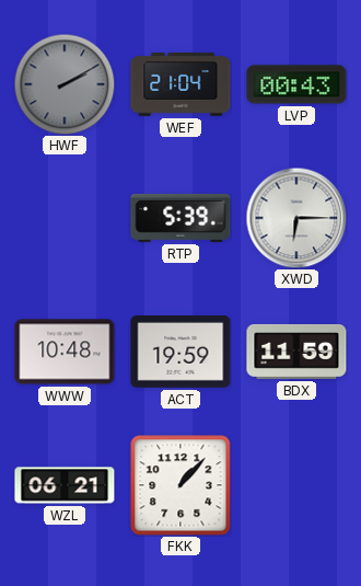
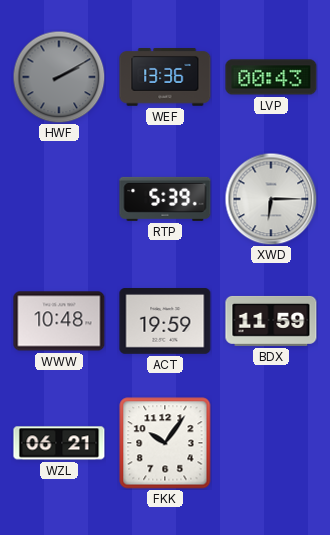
WEF: 21:04 -> 13:36
FKK: 1:07 -> 10:06
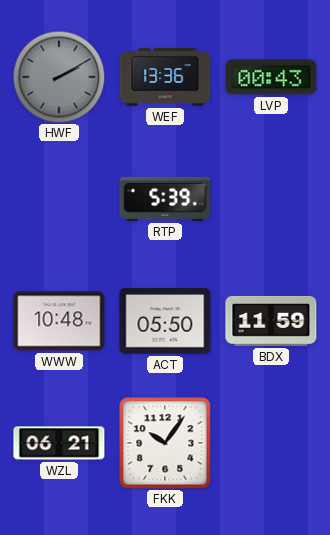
XWD: 6:15 -> none
ACT: 19:59 -> 05:50
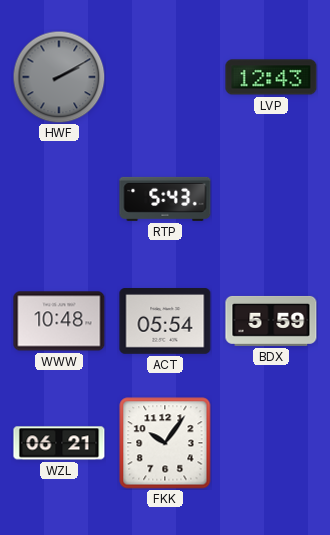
WEF: 13:36 -> none
LVP: 00:43 -> 12:43
RTP: 5:39 -> 5:43
ACT: 05:50 -> 05:54
BDX: 11:59 -> 5:59
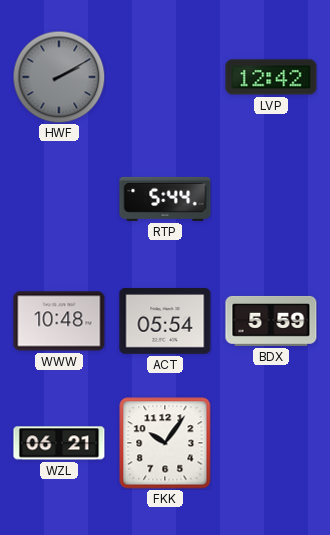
LVP: 12:43 -> 12:42
RTP: 5:43 -> 5:44
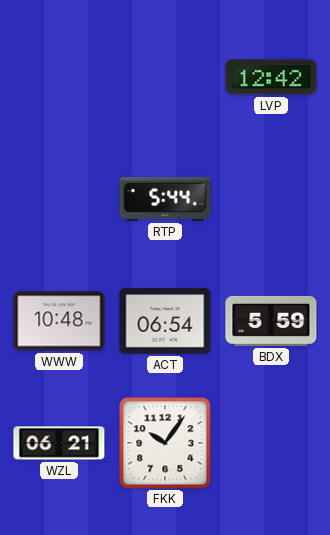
HWF: 2:10 -> none
ACT: 05:54 -> 06:54
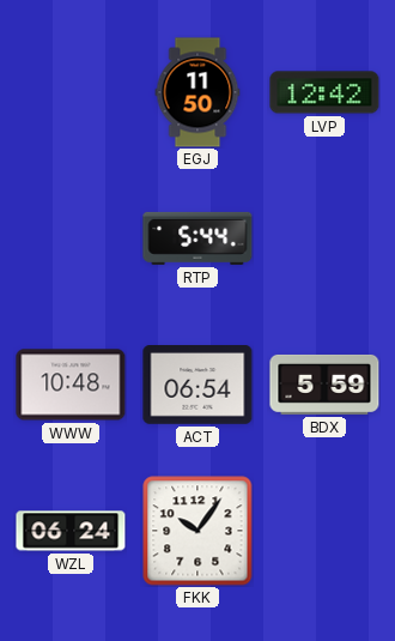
EGJ: none -> 11:50
WZL: 06:21 -> 06:24
